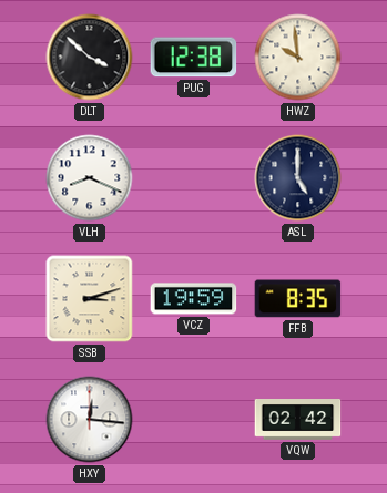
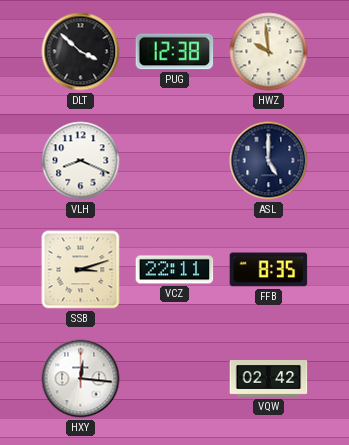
VCZ: 19:59 -> 22:11
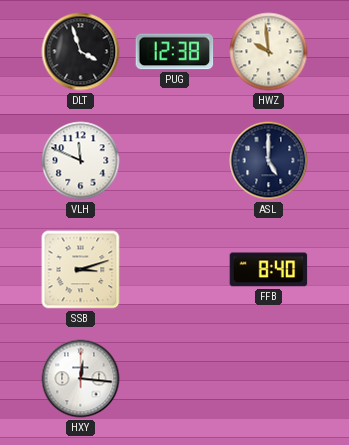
DLT: 3:52 -> 3:57
VLH: 8:19 -> 11:49
VCZ: 22:11 -> none
FFB: 8:35 -> 8:40
VQW: 02:42 -> none
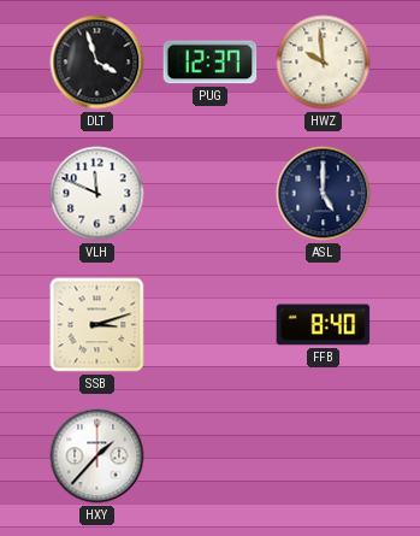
PUG: 12:38 -> 12:37
HXY: 12:16 -> 1:37
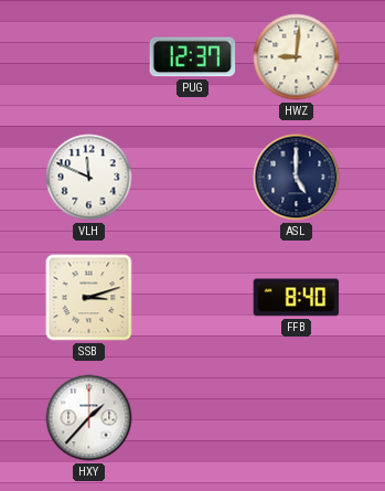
DLT: 3:57 -> none
HWZ: 9:59 -> 9:01
